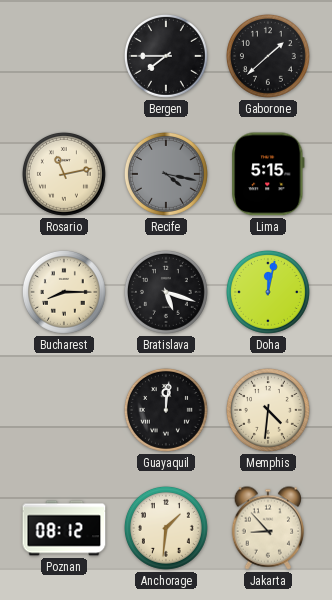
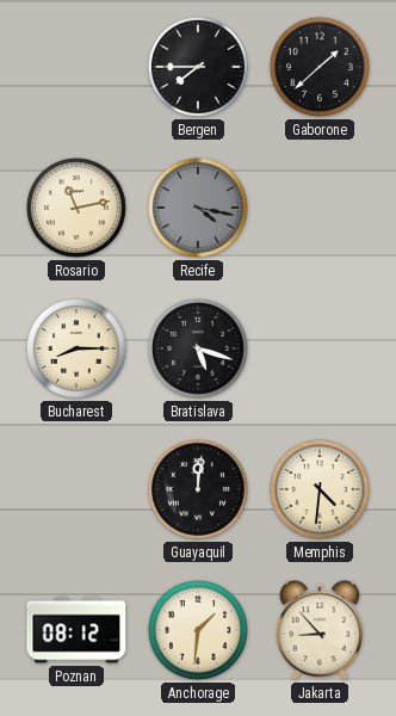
Lima: 5:15 -> none
Doha: 12:02 -> none
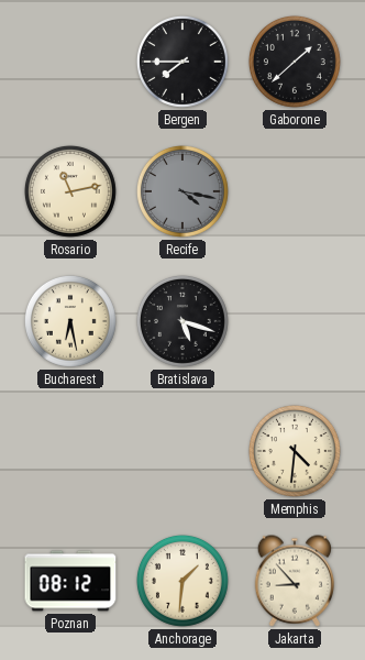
Bucharest: 8:15 -> 6:28
Guayaquil: 12:01 -> none
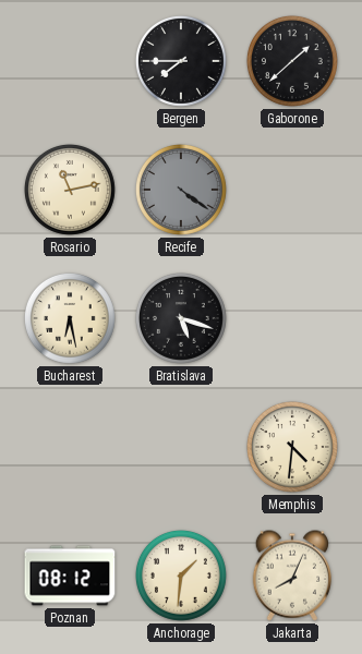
Recife: 4:17 -> 4:21
Jakarta: 8:53 -> 8:04
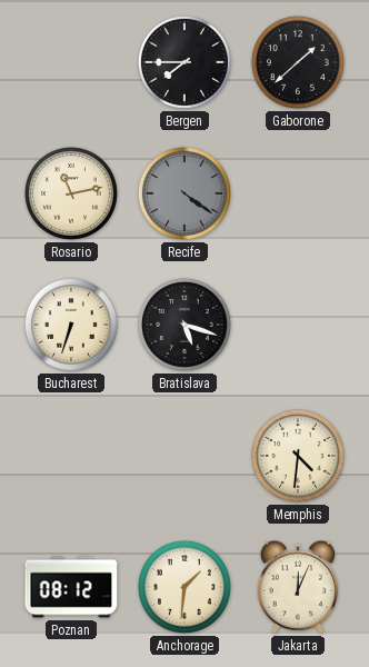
Bucharest: 6:28 -> 6:33
Jakarta: 8:04 -> 12:04
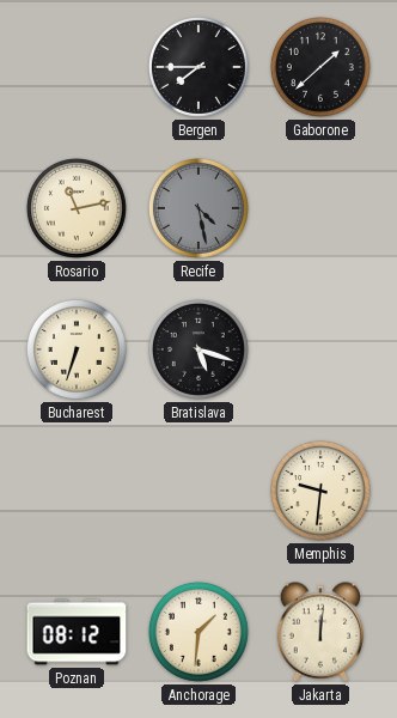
Recife: 4:21 -> 4:28
Memphis: 4:31 -> 9:31
Jakarta: 12:04 -> 12:01
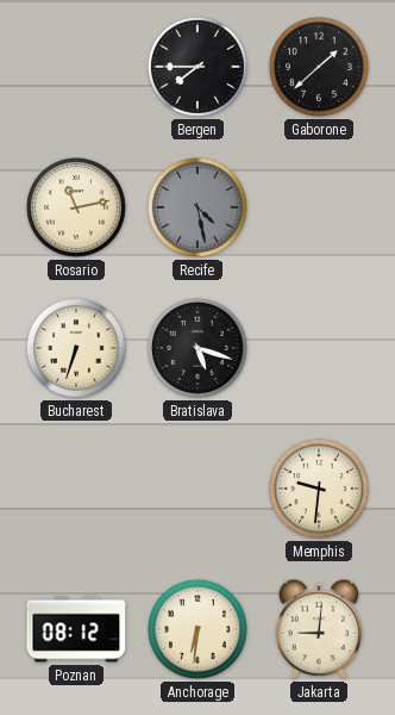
Anchorage: 1:31 -> 6:31
Jakarta: 12:01 -> 9:01
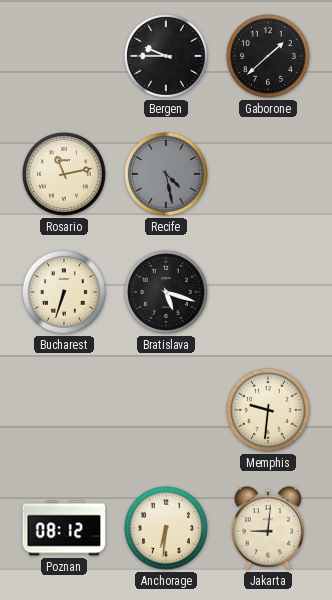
Bergen: 7:45 -> 9:45
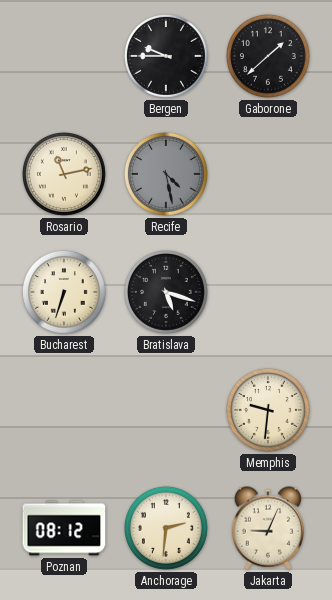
Anchorage: 6:31 -> 2:31
Jakarta: 9:01 -> 9:04
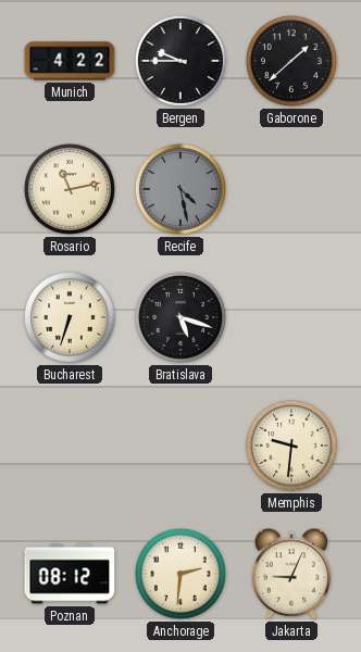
Munich: none -> 4:22
